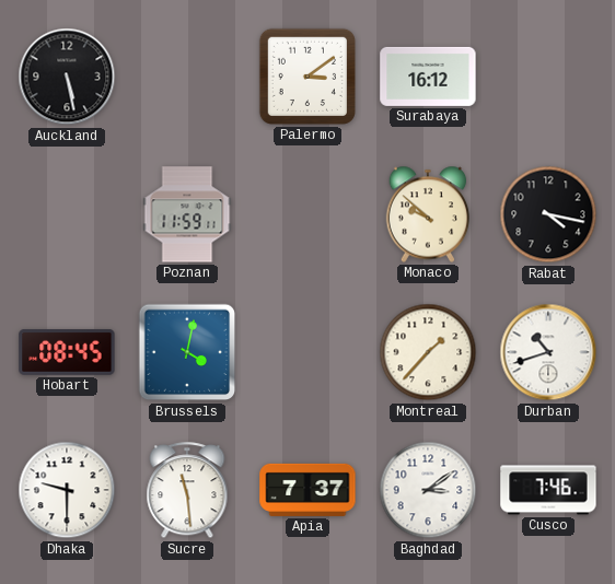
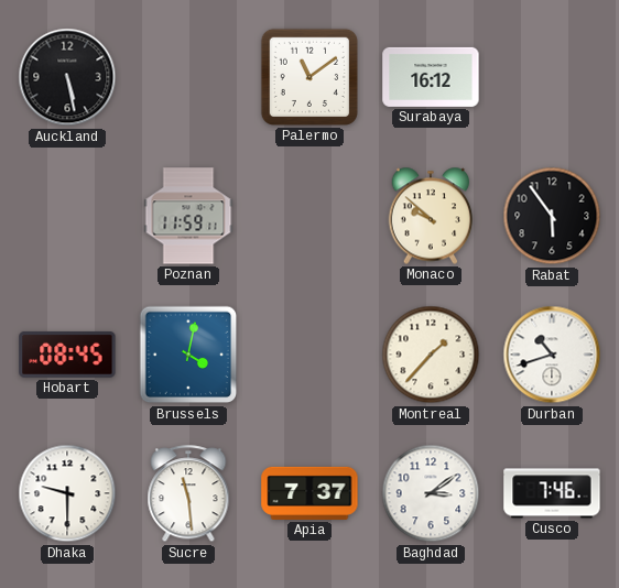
Palermo: 3:09 -> 11:09
Rabat: 4:17 -> 5:54
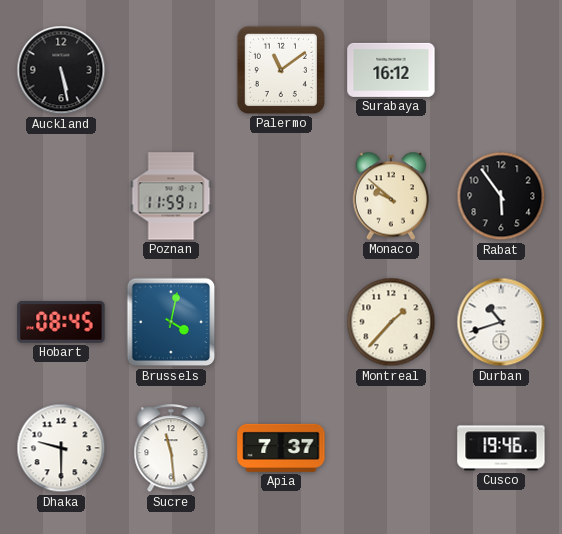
Baghdad: 3:09 -> none
Cusco: 7:46 -> 19:46
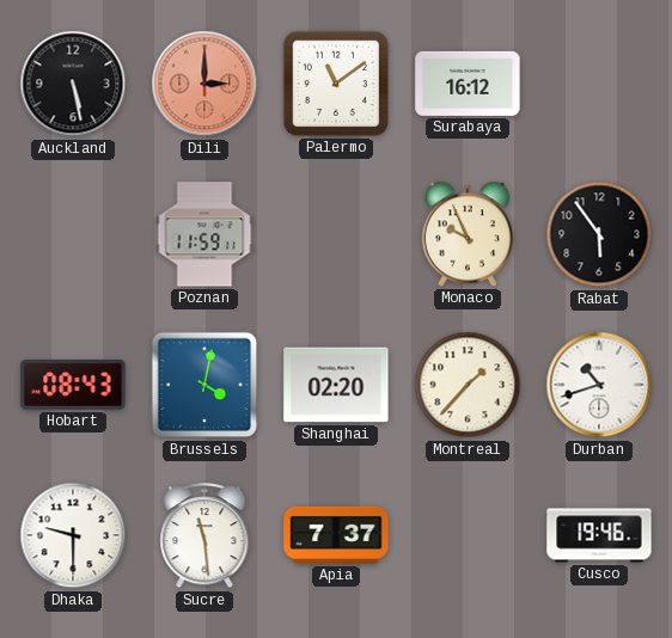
Dili: none -> 3:00
Monaco: 9:52 -> 9:56
Hobart: 08:45 -> 08:43
Shanghai: none -> 02:20
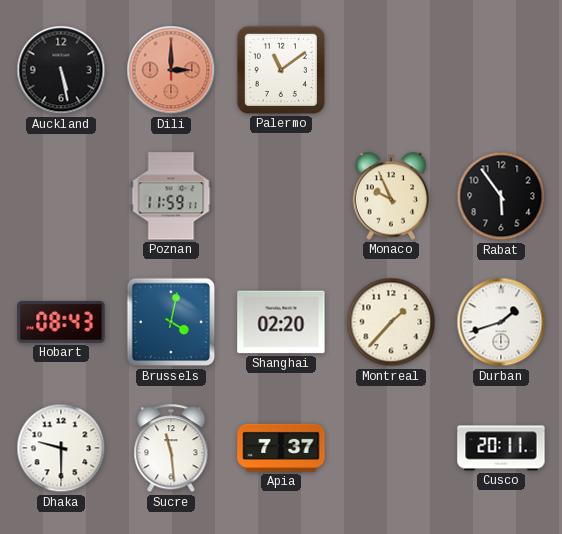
Surabaya: 16:12 -> none
Durban: 10:42 -> 1:42
Cusco: 19:46 -> 20:11
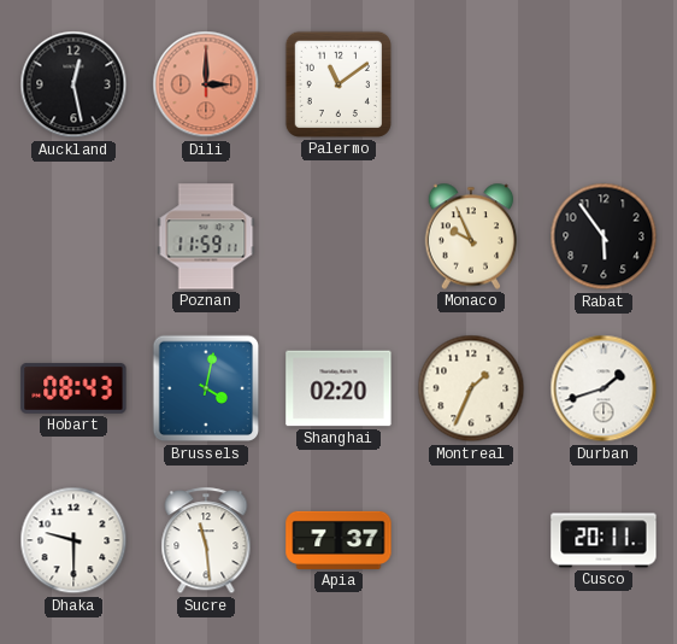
Auckland: 5:28 -> 12:28
Montreal: 1:37 -> 1:34
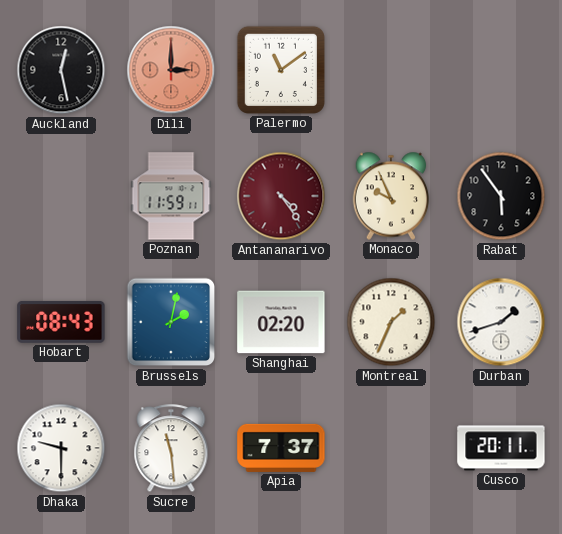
Antananarivo: none -> 4:24
Brussels: 4:02 -> 2:02
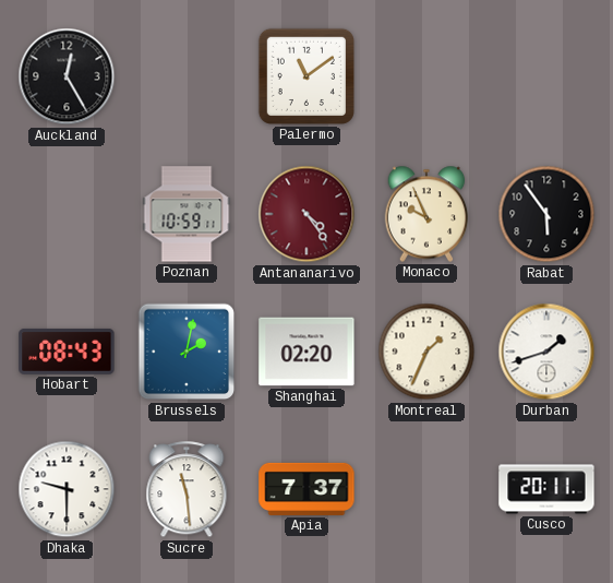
Auckland: 12:28 -> 12:25
Dili: 3:00 -> none
Poznan: 11:59 -> 10:59
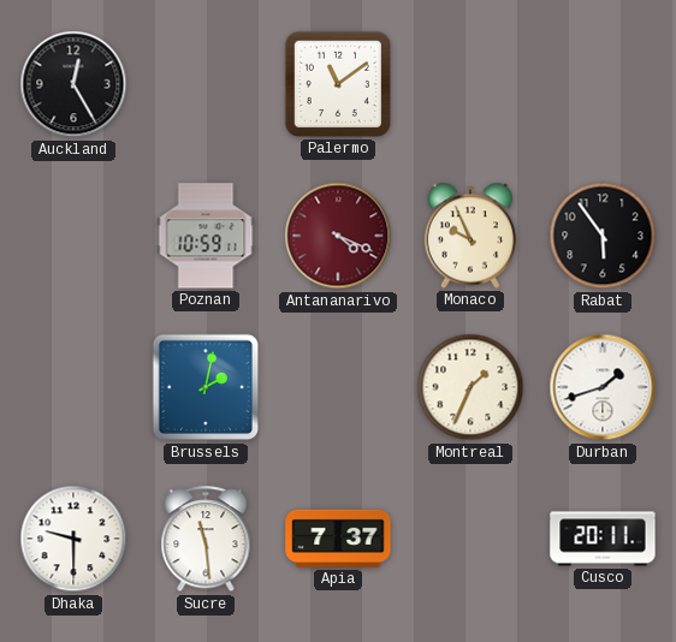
Antananarivo: 4:24 -> 4:19
Hobart: 08:43 -> none
Shanghai: 02:20 -> none
